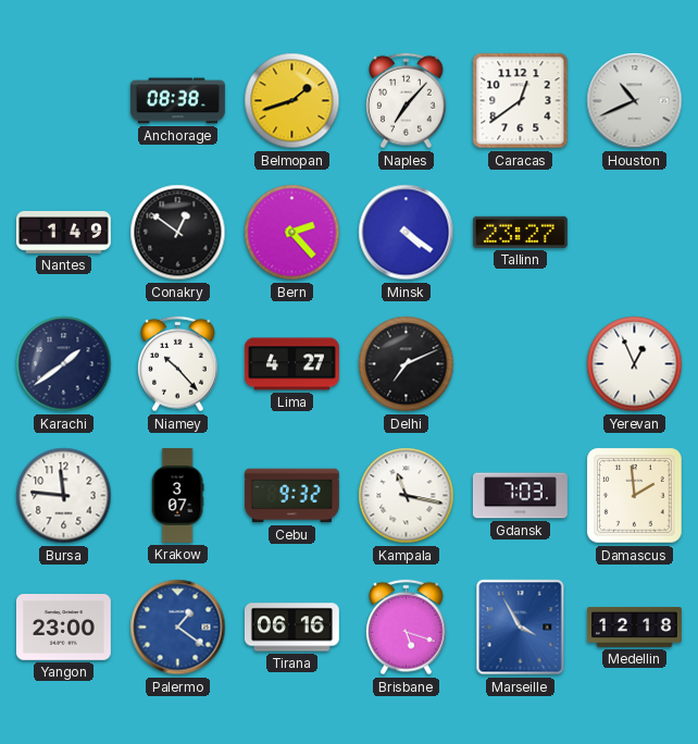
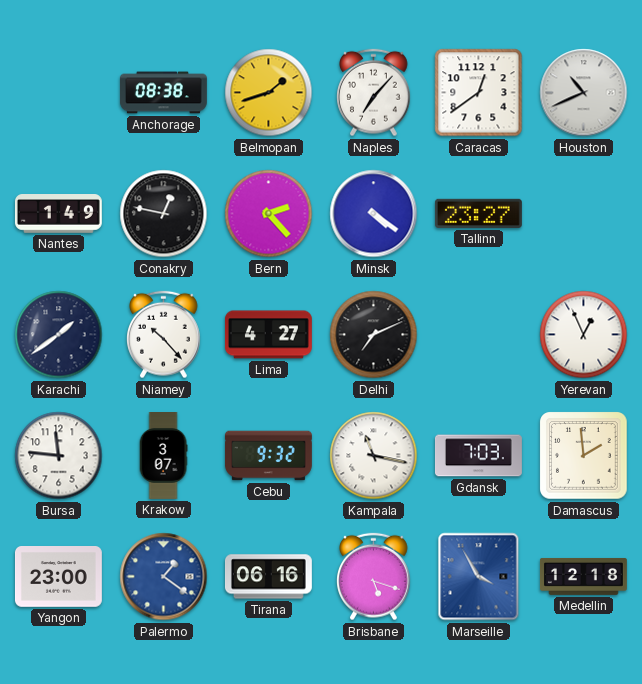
Conakry: 12:51 -> 12:47
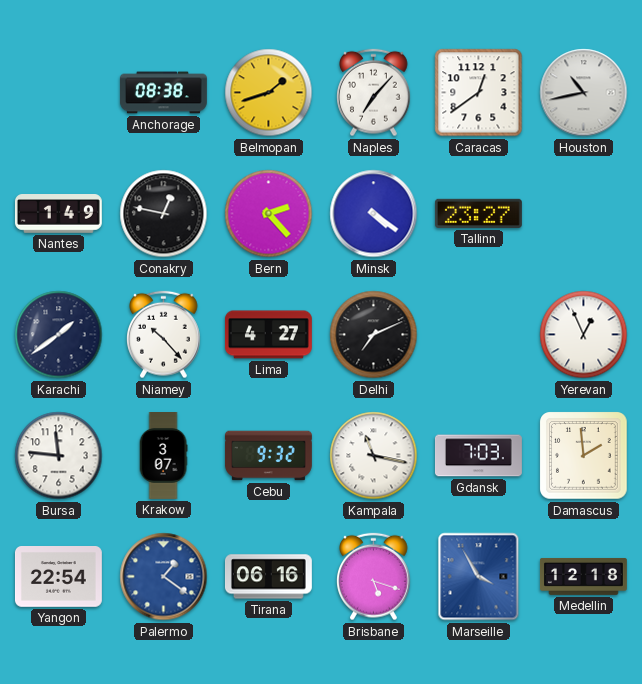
Houston: 10:41 -> 10:43
Yangon: 23:00 -> 22:54
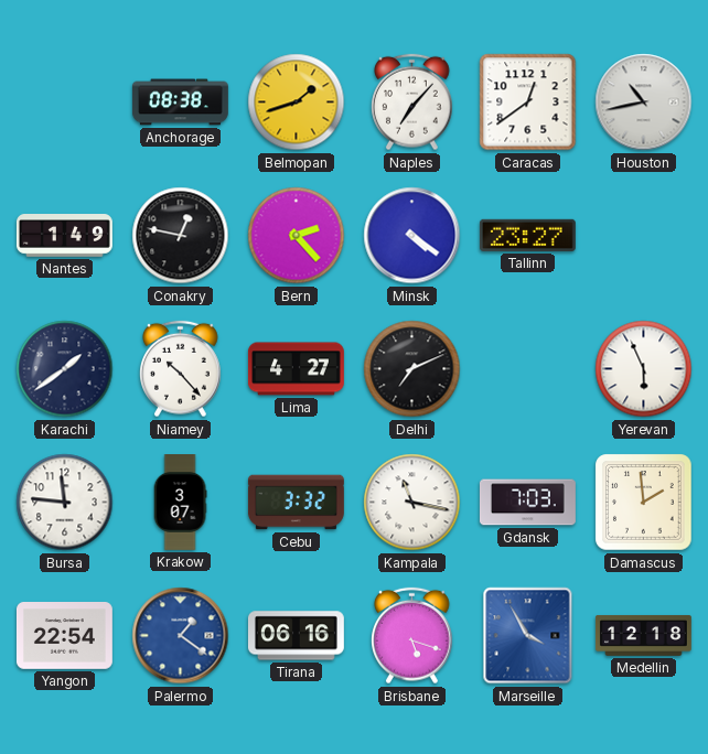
Yerevan: 12:56 -> 5:56
Cebu: 9:32 -> 3:32
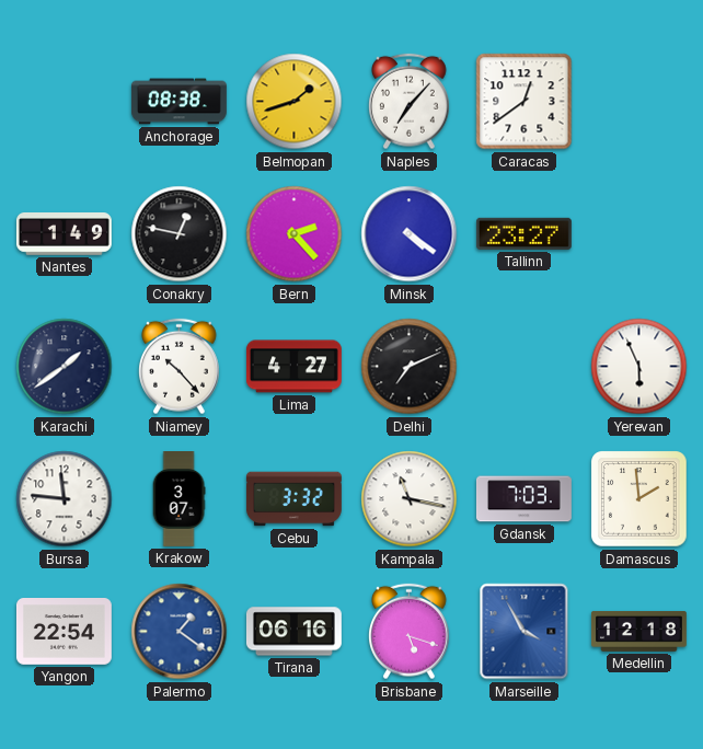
Houston: 10:43 -> none
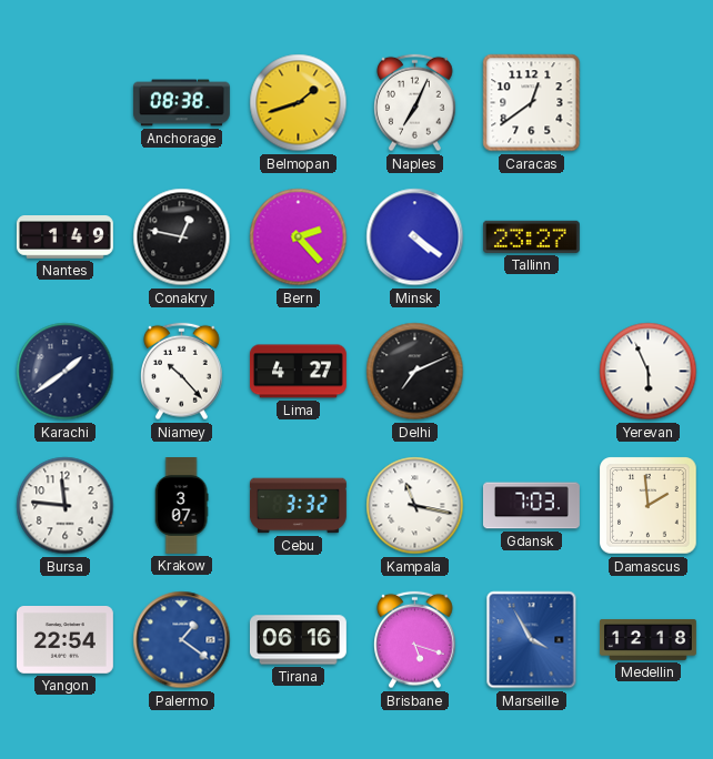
Naples: 7:07 -> 7:04
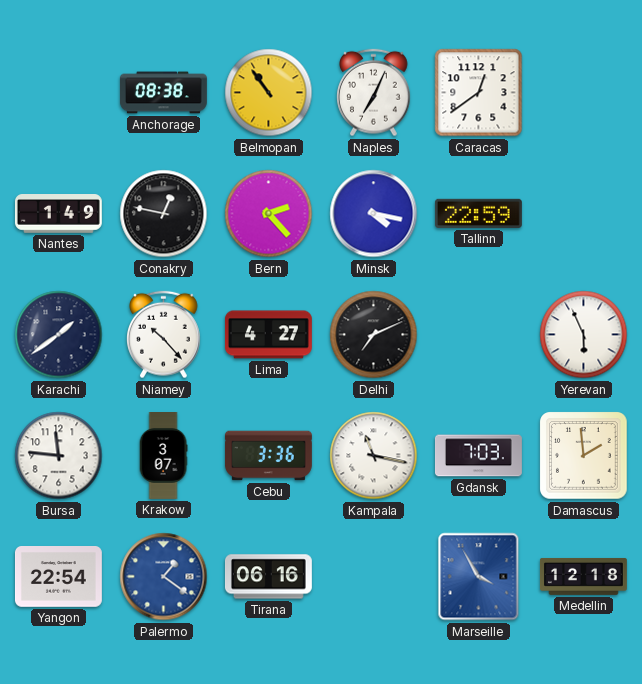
Belmopan: 1:42 -> 10:54
Minsk: 4:21 -> 4:17
Tallinn: 23:27 -> 22:59
Cebu: 3:32 -> 3:36
Brisbane: 5:18 -> none
